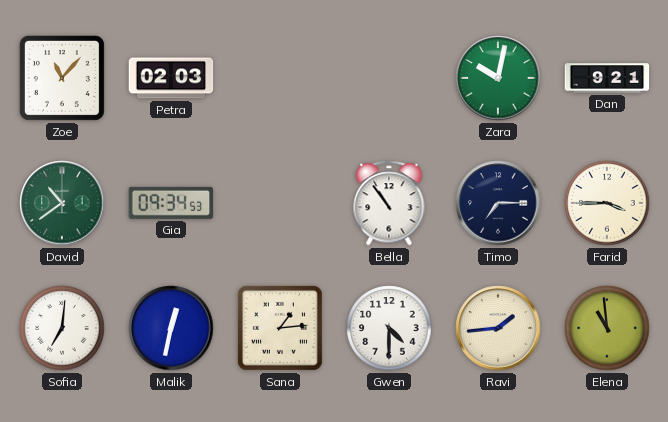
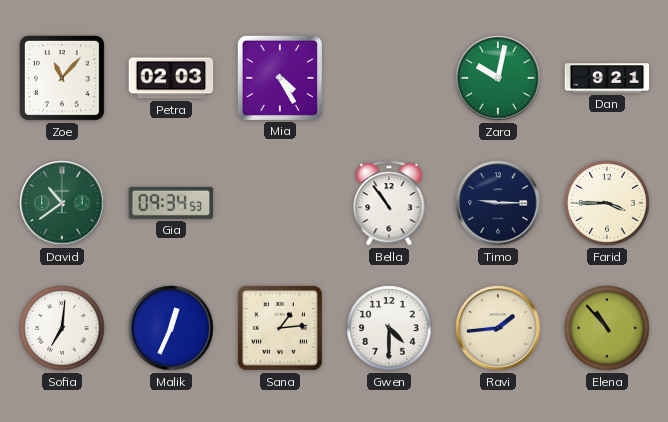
Mia: none -> 4:25
Timo: 7:15 -> 9:15
Malik: 12:32 -> 12:34
Elena: 10:59 -> 10:53
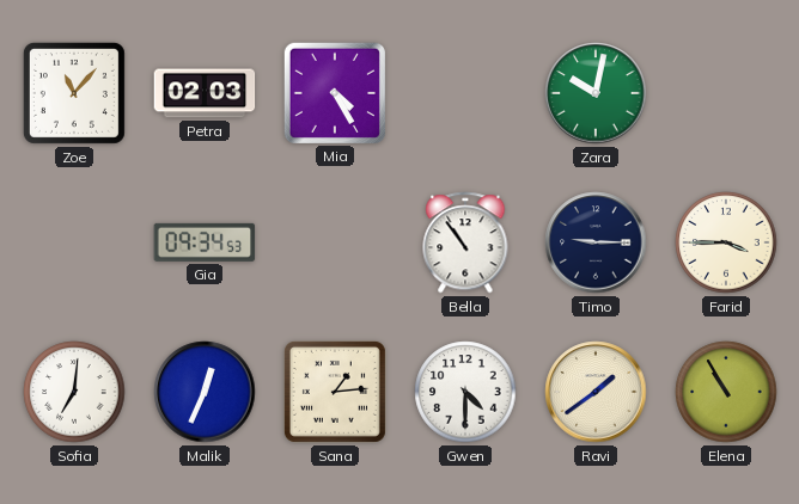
Dan: 9:21 -> none
David: 10:39 -> none
Ravi: 1:44 -> 1:39
Elena: 10:53 -> 10:55
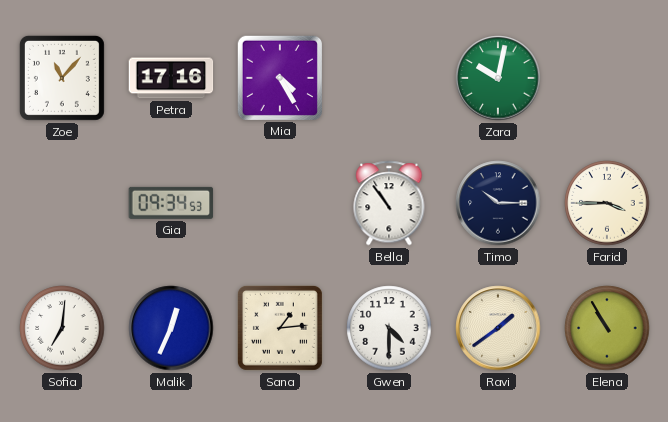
Petra: 02:03 -> 17:16
Timo: 9:15 -> 10:15
